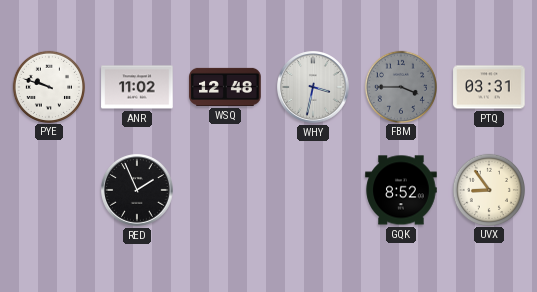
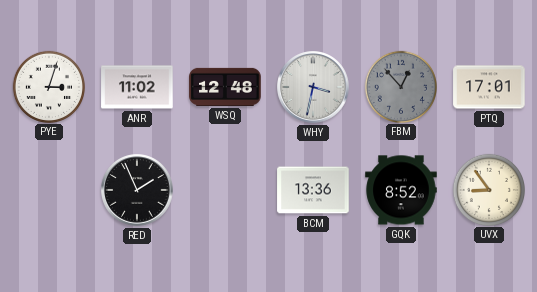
PYE: 9:48 -> 3:03
FBM: 3:45 -> 12:53
PTQ: 03:31 -> 17:01
BCM: none -> 13:36
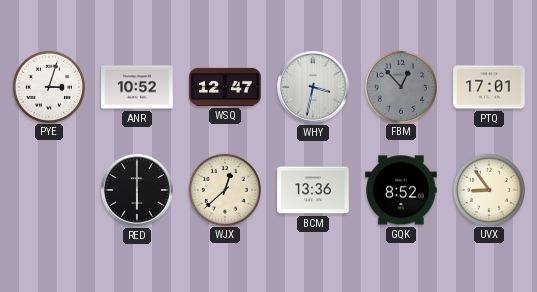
ANR: 11:02 -> 10:52
WSQ: 12:48 -> 12:47
RED: 1:56 -> 6:00
WJX: none -> 12:38
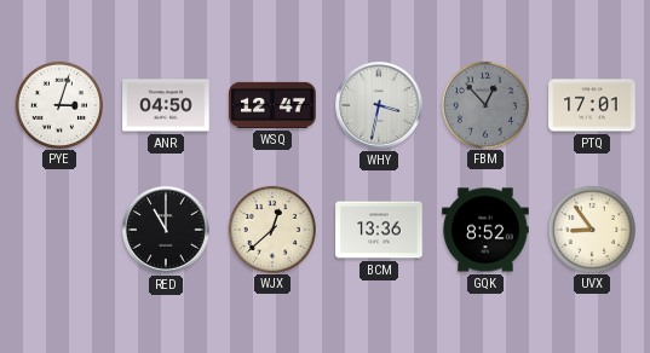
ANR: 10:52 -> 04:50
RED: 6:00 -> 11:00
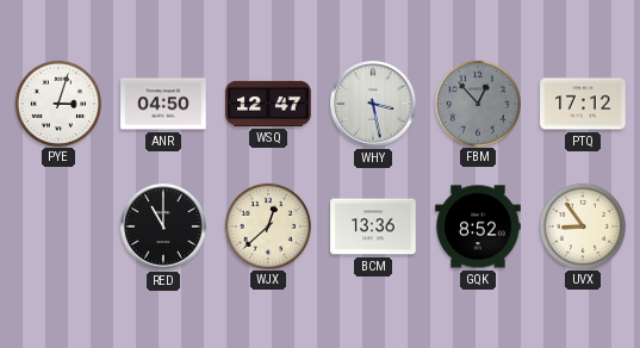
WHY: 3:32 -> 3:28
PTQ: 17:01 -> 17:12
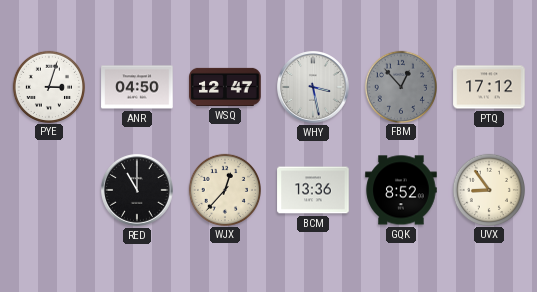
WJX: 12:38 -> 12:37
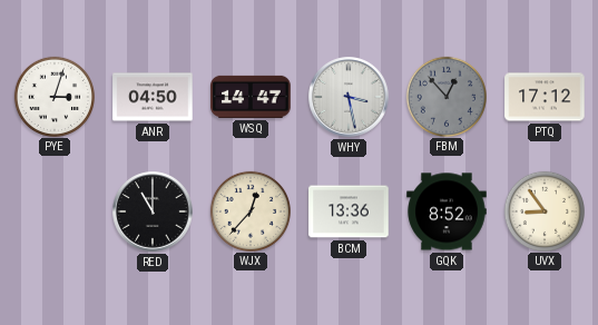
WSQ: 12:47 -> 14:47
